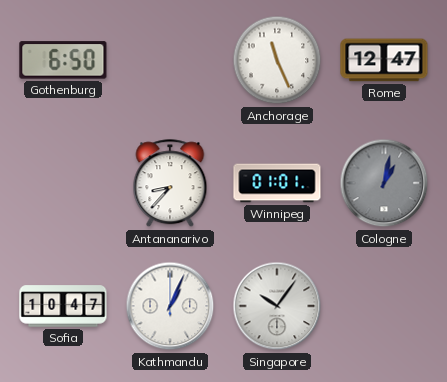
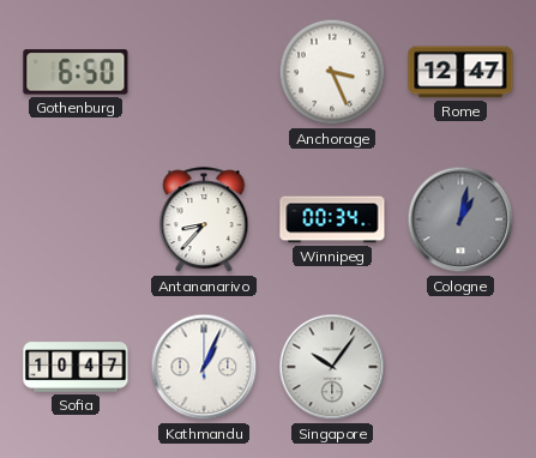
Anchorage: 11:26 -> 3:26
Winnipeg: 01:01 -> 00:34
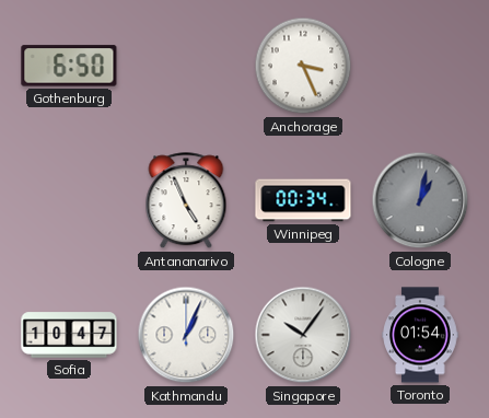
Rome: 12:47 -> none
Antananarivo: 8:37 -> 4:56
Toronto: none -> 01:54
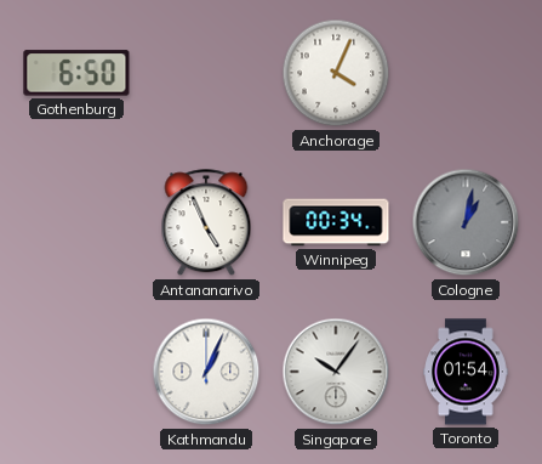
Anchorage: 3:26 -> 4:04
Sofia: 10:47 -> none
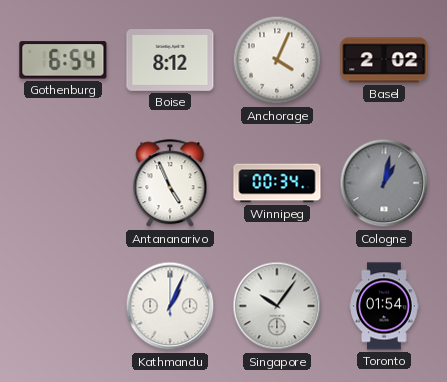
Gothenburg: 6:50 -> 6:54
Boise: none -> 8:12
Basel: none -> 2:02
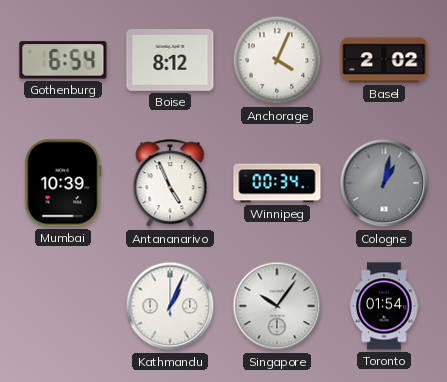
Mumbai: none -> 10:39
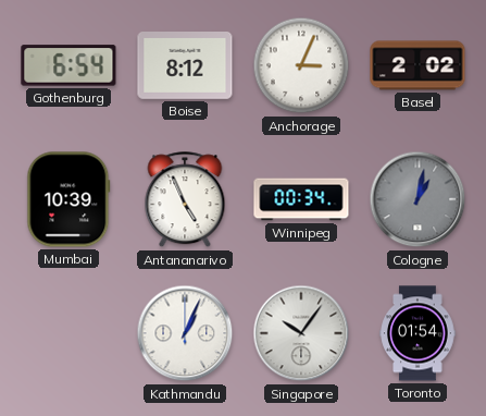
Anchorage: 4:04 -> 3:04
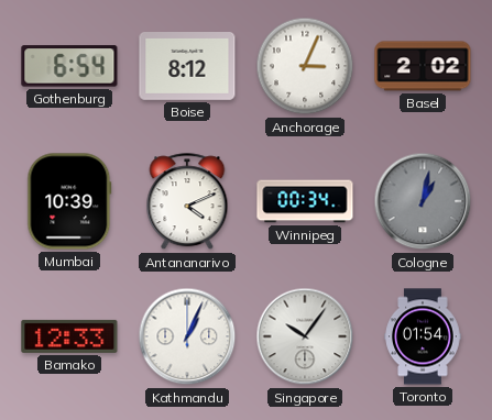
Antananarivo: 4:56 -> 4:11
Bamako: none -> 12:33
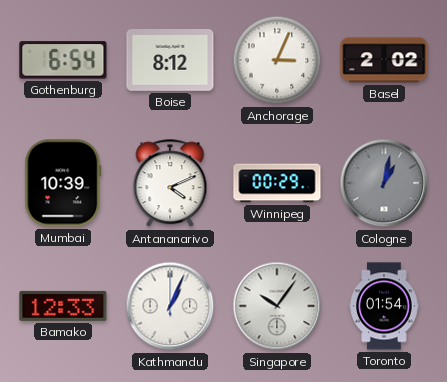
Winnipeg: 00:34 -> 00:29
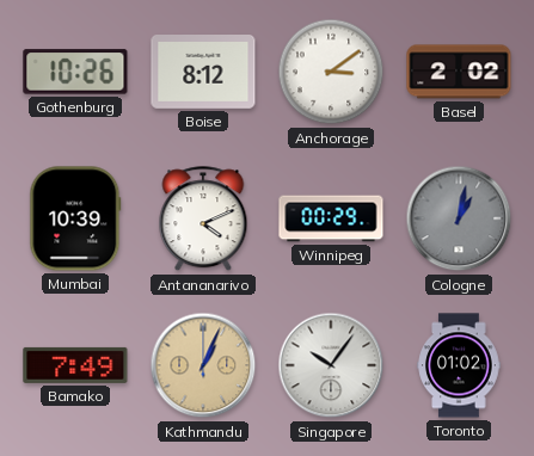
Gothenburg: 6:54 -> 10:26
Anchorage: 3:04 -> 3:09
Bamako: 12:33 -> 7:49
Kathmandu dial: white -> champagne
Toronto: 01:54 -> 01:02
